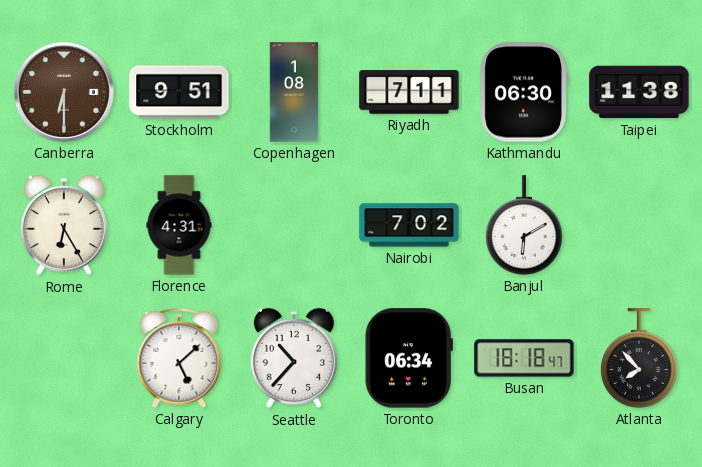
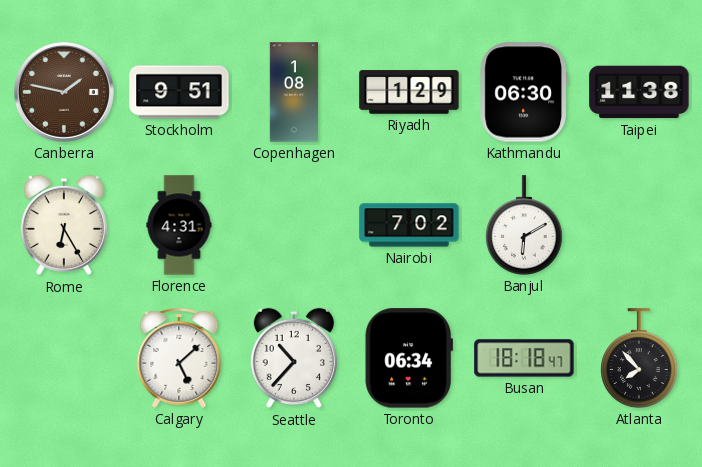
Canberra: 6:30 -> 1:47
Riyadh: 7:11 -> 1:29
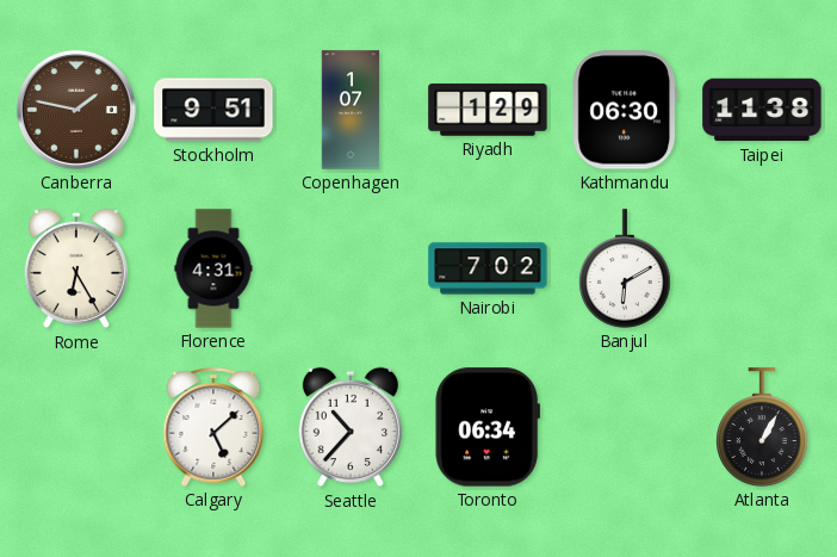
Copenhagen: 1:08 -> 1:07
Busan: 18:18 -> none
Atlanta: 7:53 -> 1:05
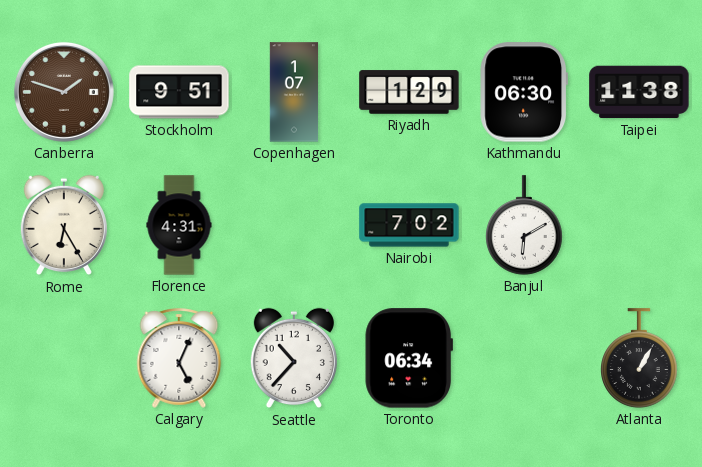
Canberra: 1:47 -> 1:48
Calgary: 5:08 -> 5:04
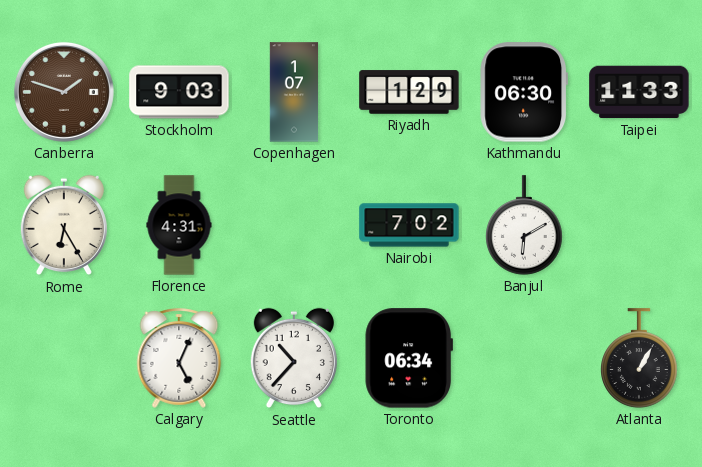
Stockholm: 9:51 -> 9:03
Taipei: 11:38 -> 11:33
